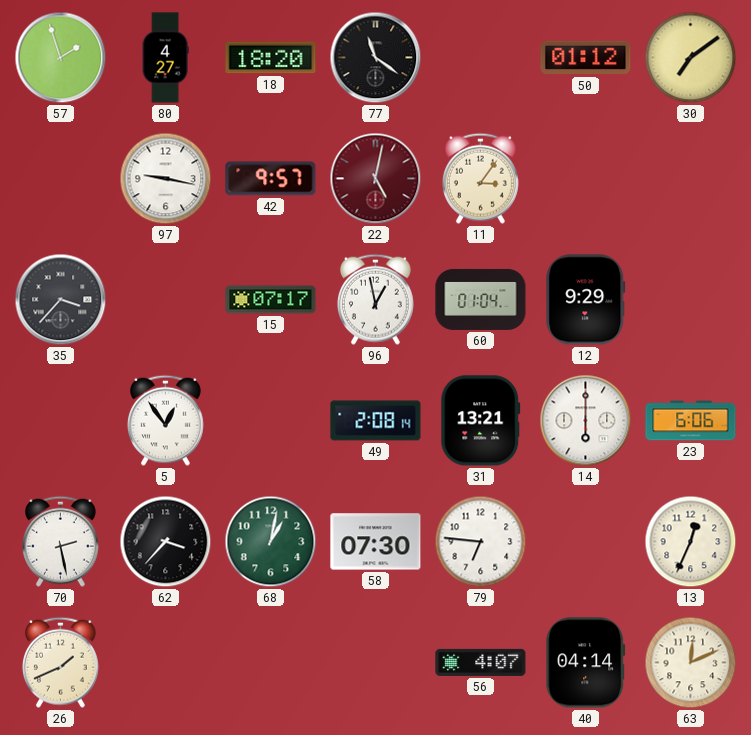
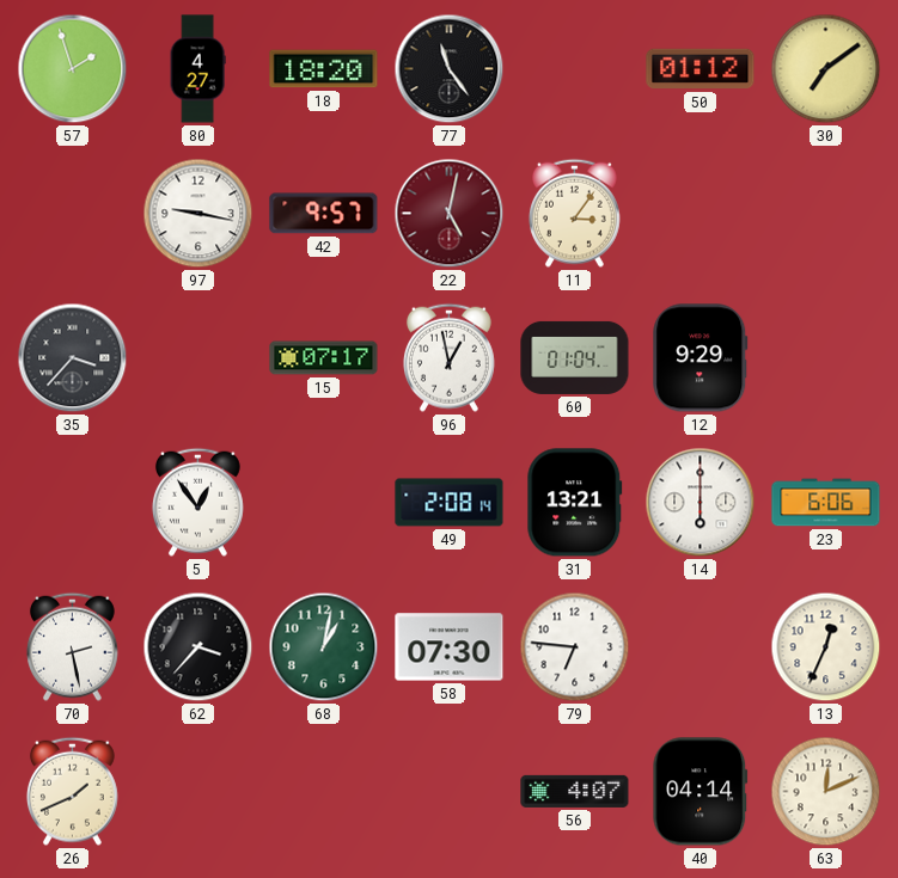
77: 11:21 -> 11:24
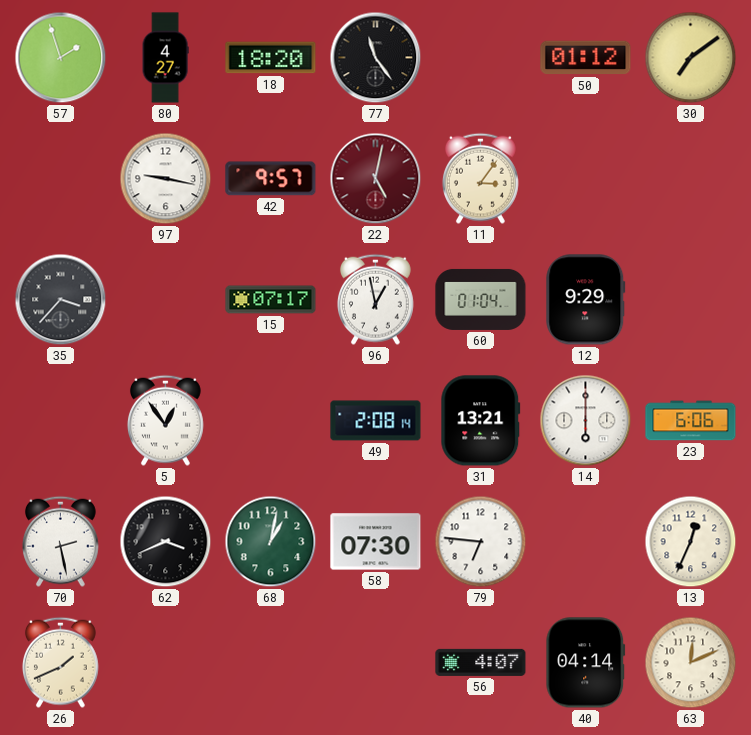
62: 3:37 -> 3:41
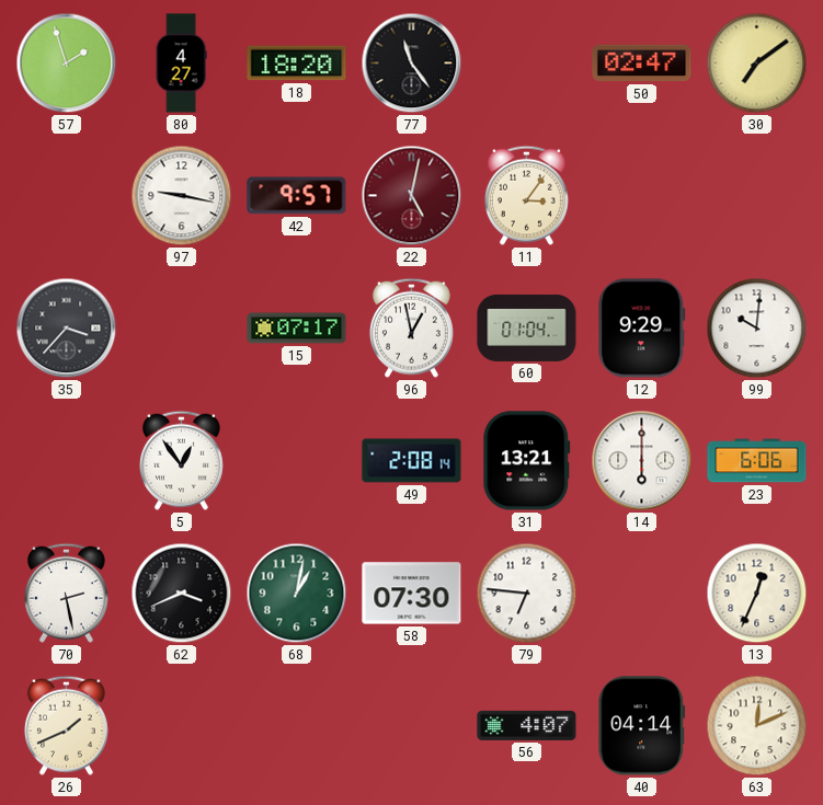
50: 01:12 -> 02:47
99: none -> 10:01
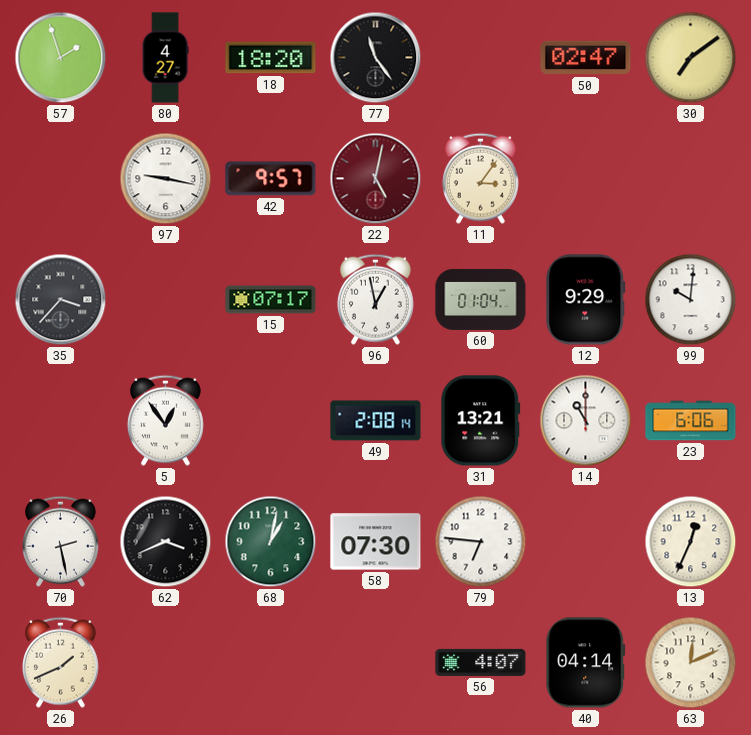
14: 6:00 -> 11:00
